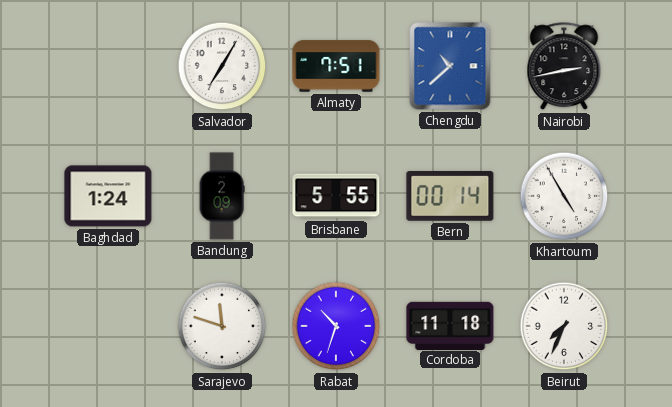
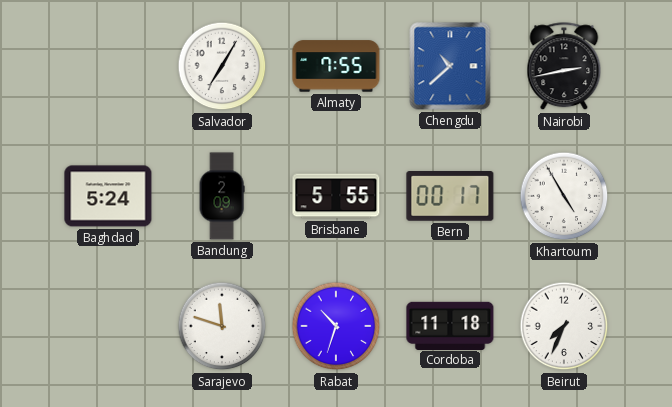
Almaty: 7:51 -> 7:55
Baghdad: 1:24 -> 5:24
Bern: 00:14 -> 00:17
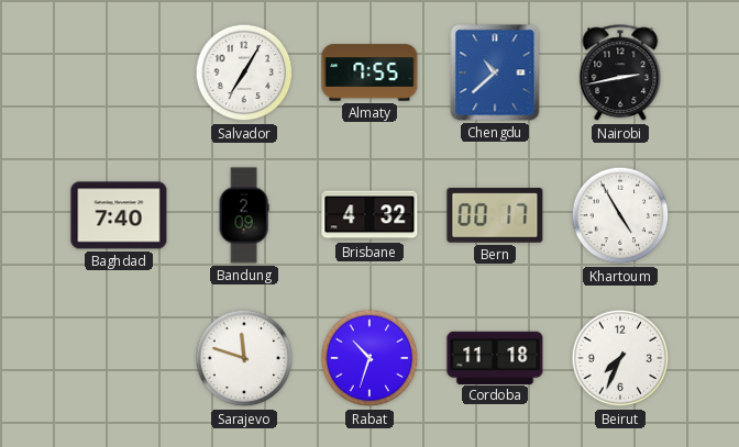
Baghdad: 5:24 -> 7:40
Brisbane: 5:55 -> 4:32
